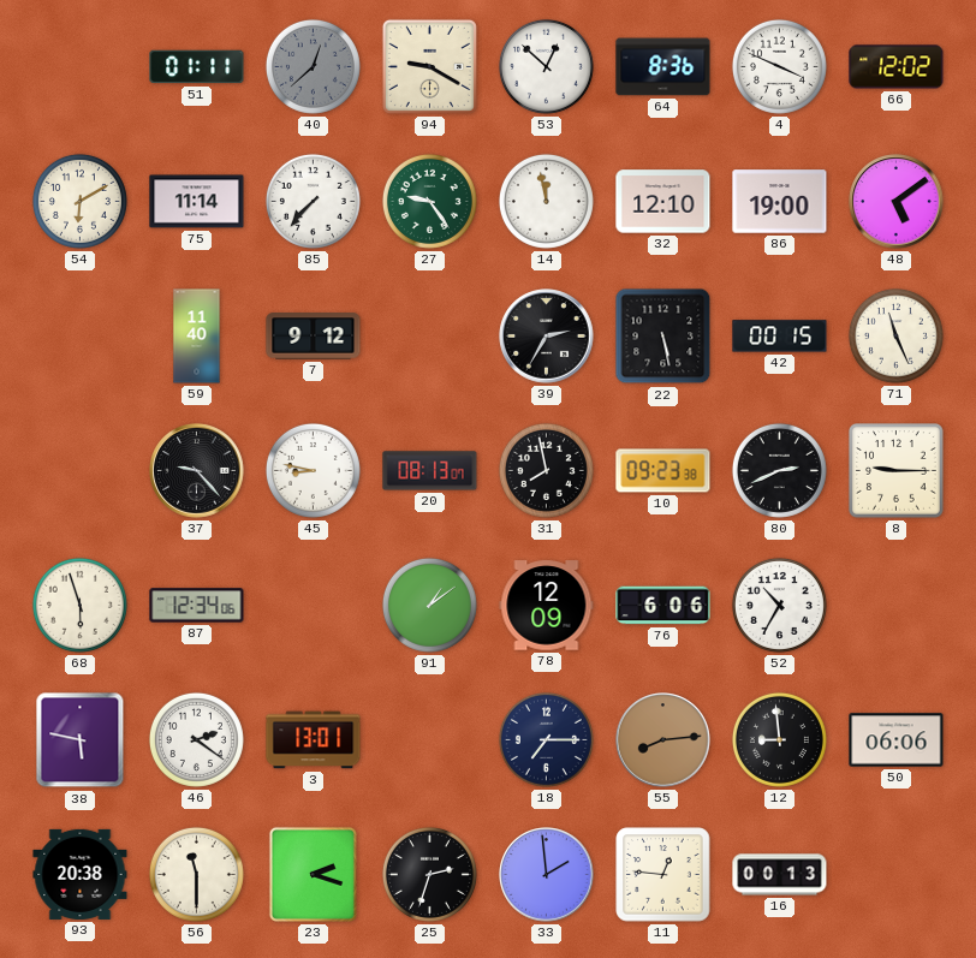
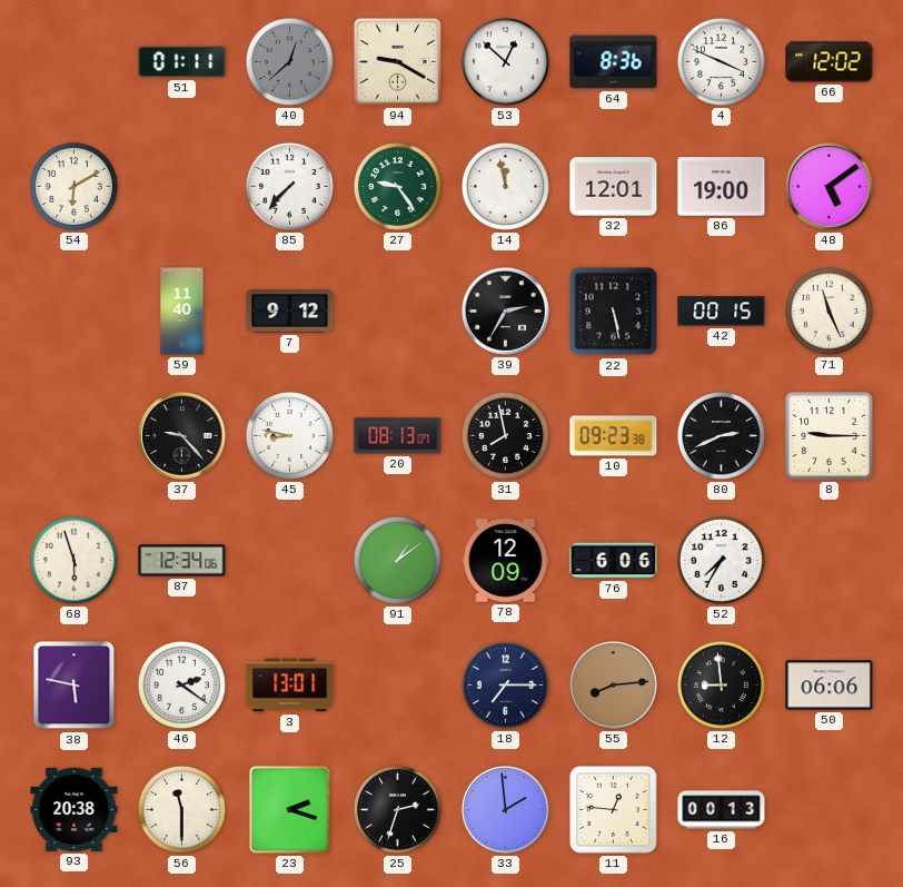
75: 11:14 -> none
32: 12:10 -> 12:01
52: 10:35 -> 7:35
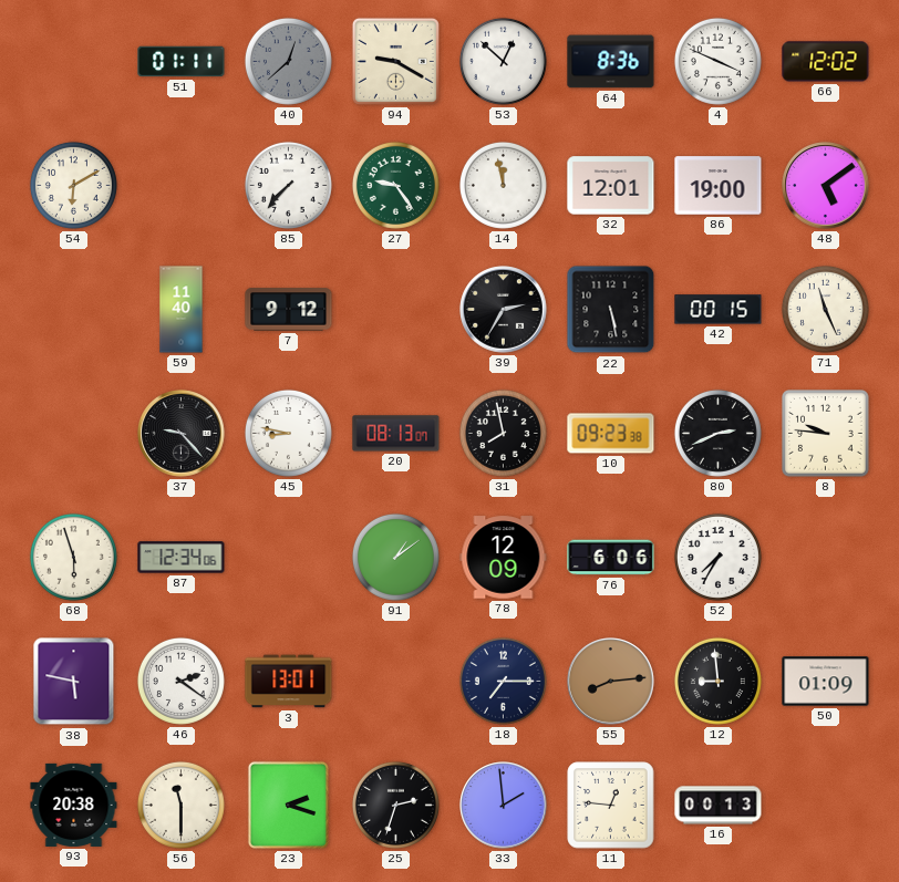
8: 9:15 -> 9:46
50: 06:06 -> 01:09
